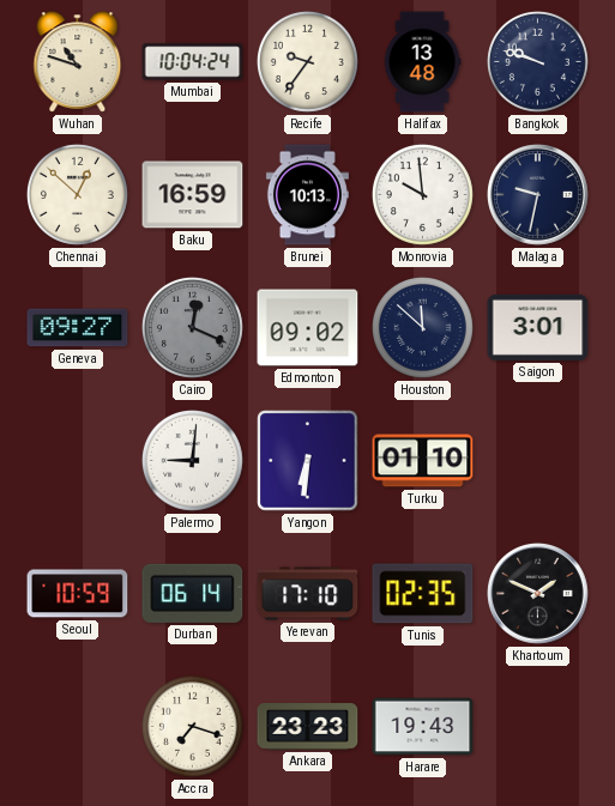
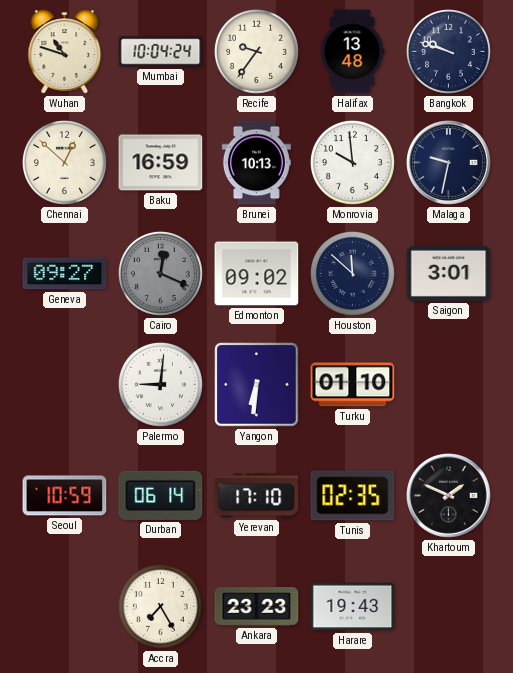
Accra: 7:18 -> 7:25
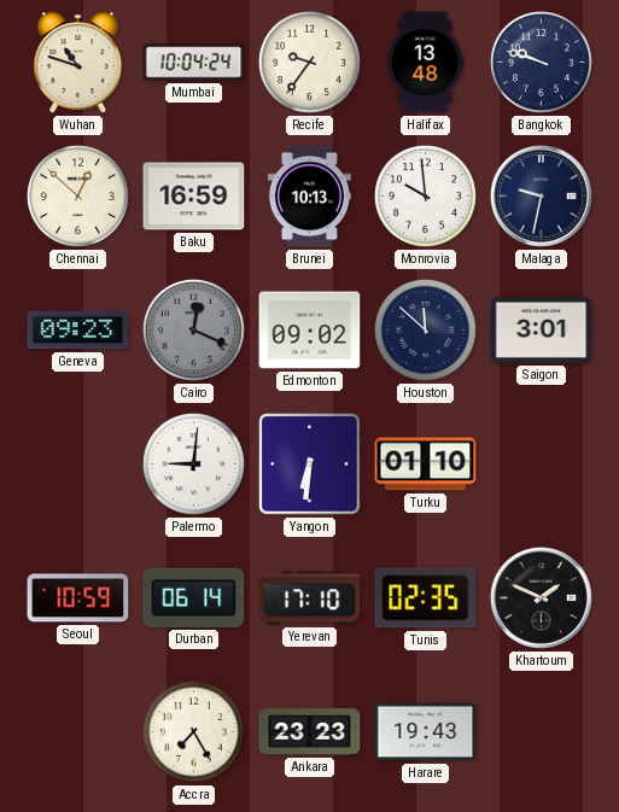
Geneva: 09:27 -> 09:23
